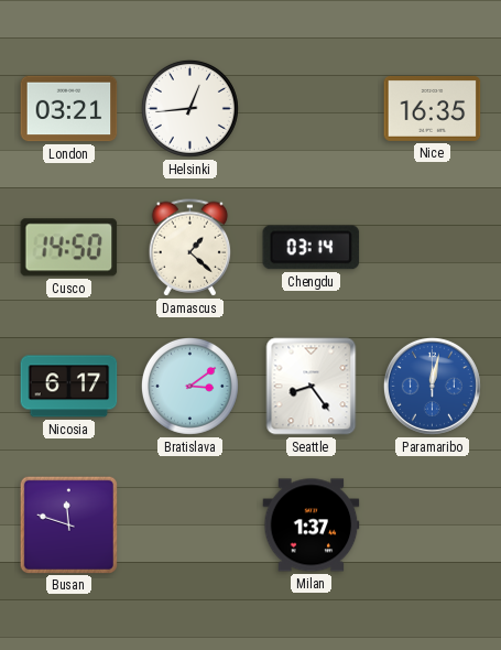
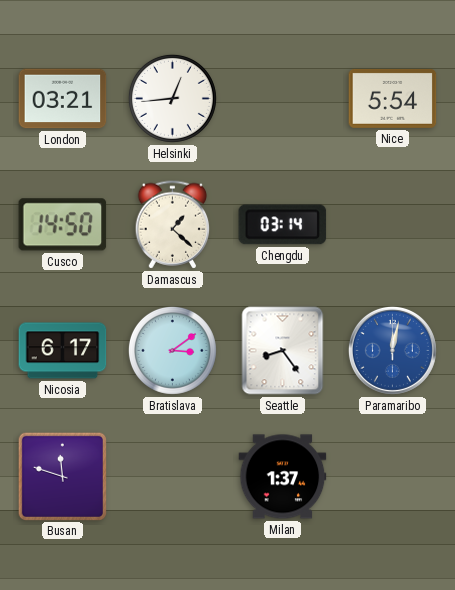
Nice: 16:35 -> 5:54
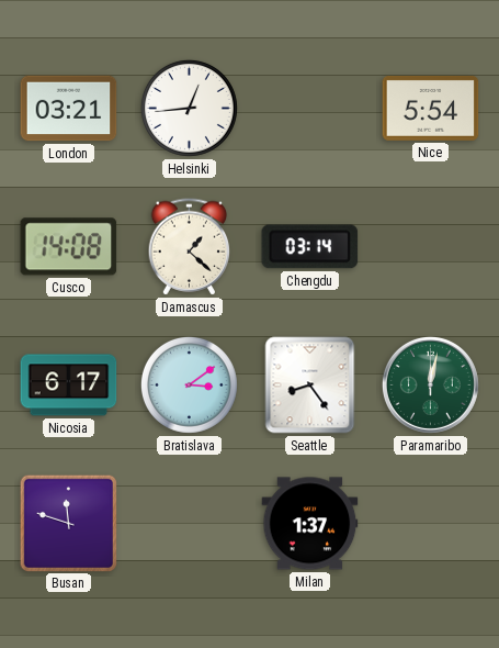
Cusco: 14:50 -> 14:08
Paramaribo dial: blue -> green
